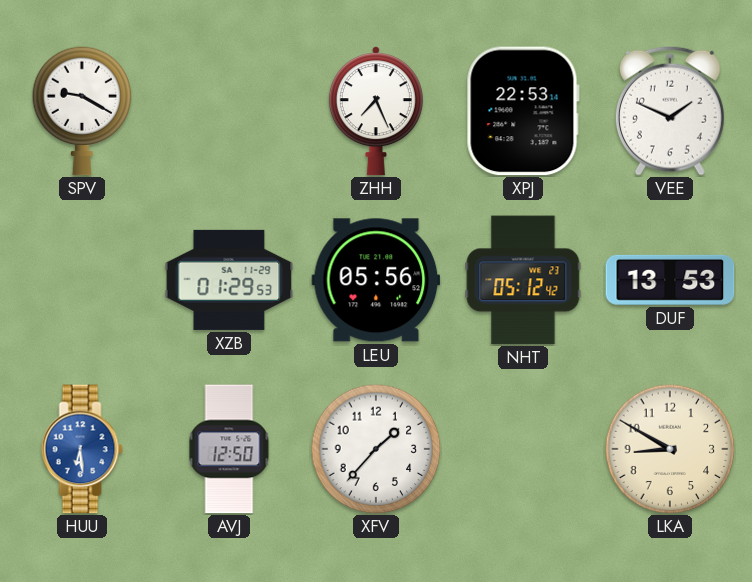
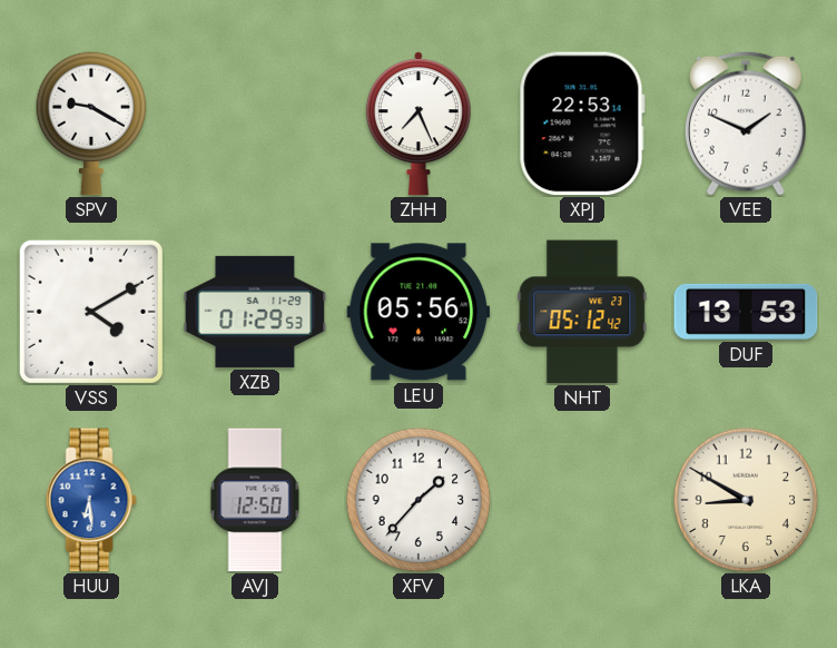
VSS: none -> 4:10
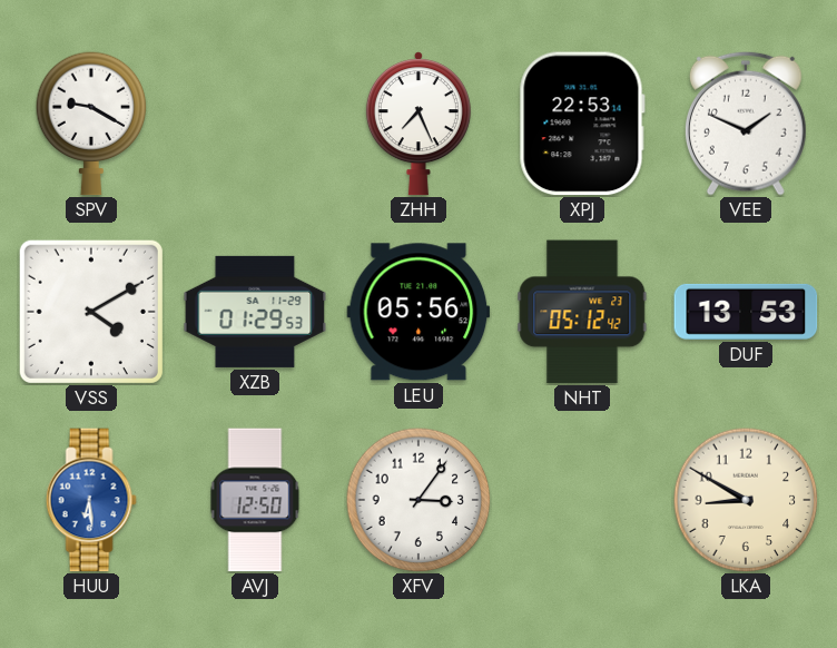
XFV: 1:37 -> 3:06
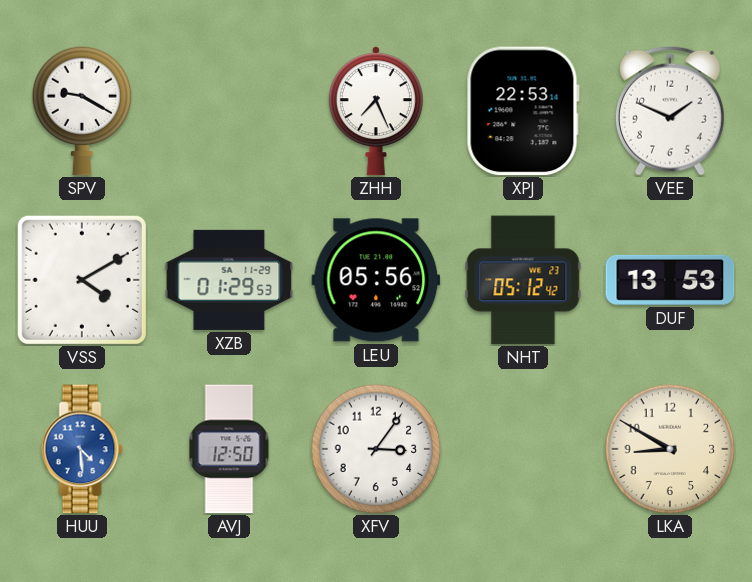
HUU: 6:29 -> 4:29
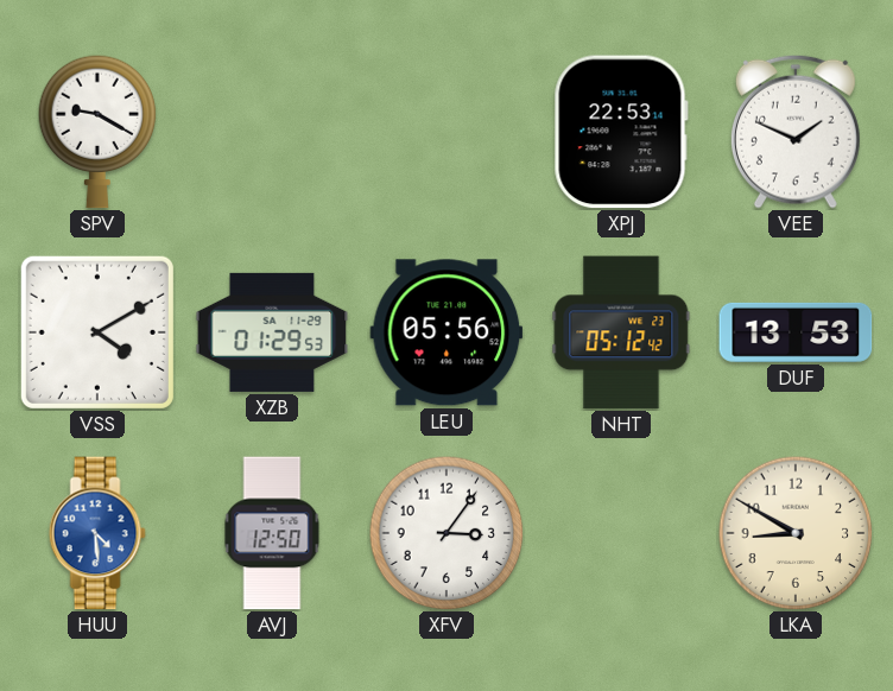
ZHH: 7:26 -> none
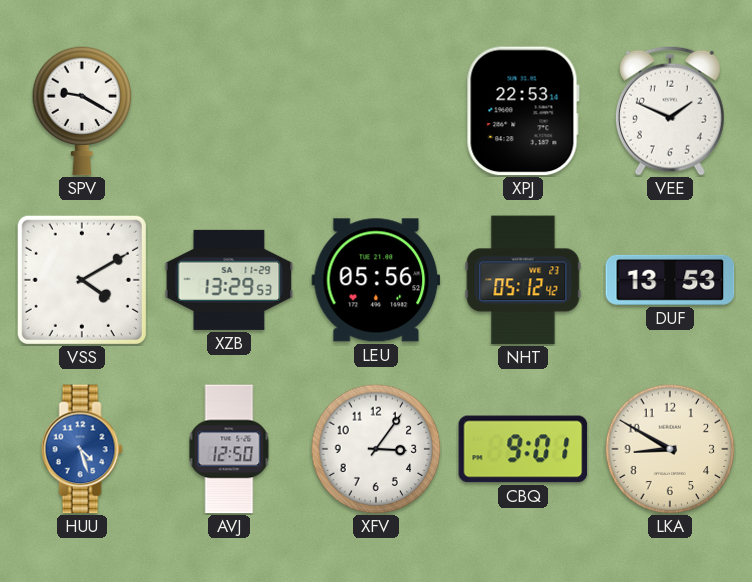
XZB: 01:29 -> 13:29
HUU: 4:29 -> 4:27
CBQ: none -> 9:01
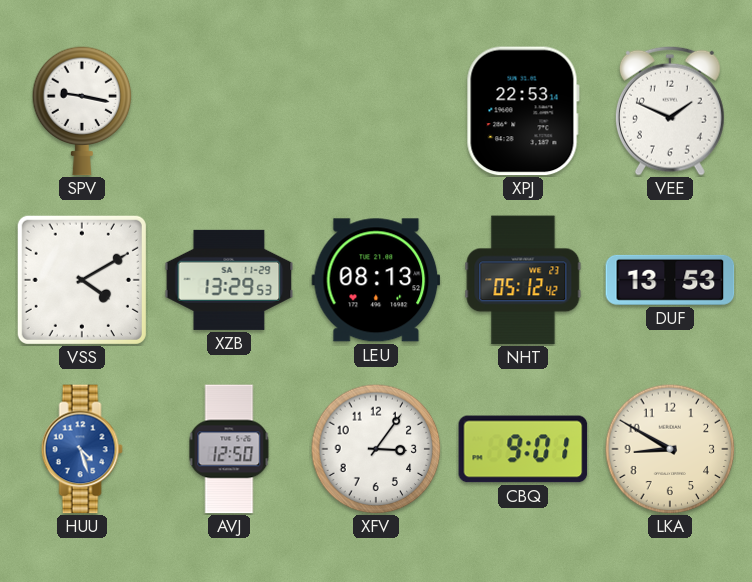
SPV: 9:20 -> 9:17
LEU: 05:56 -> 08:13
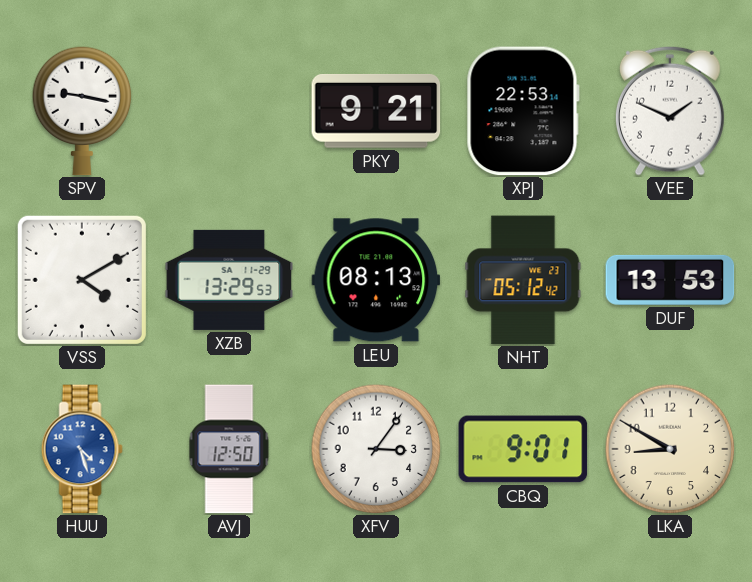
PKY: none -> 9:21
